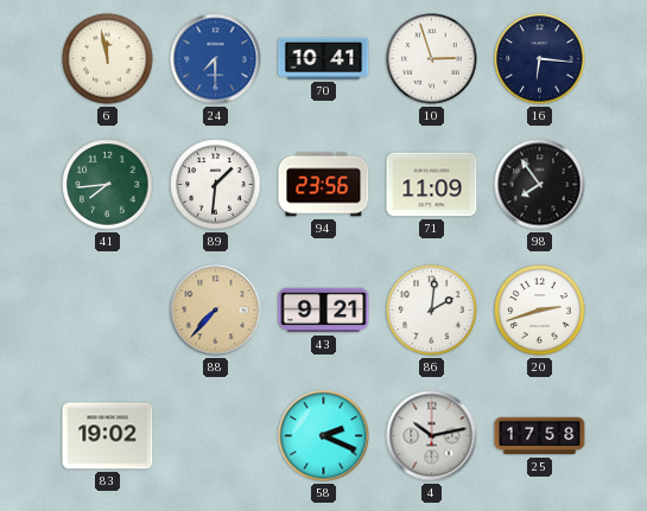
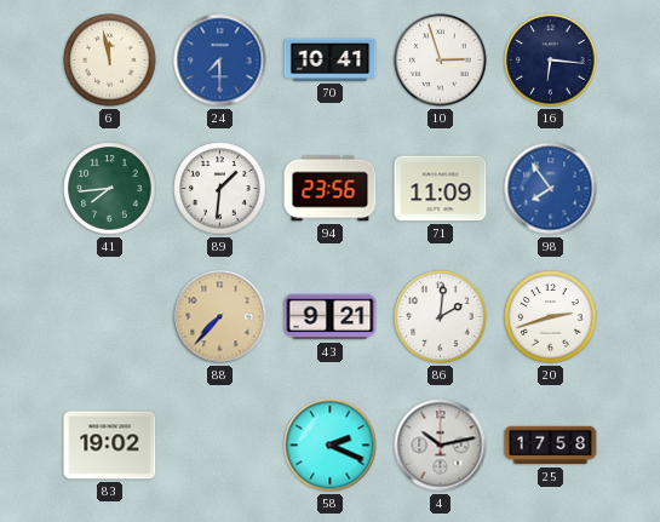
98 dial: black -> blue
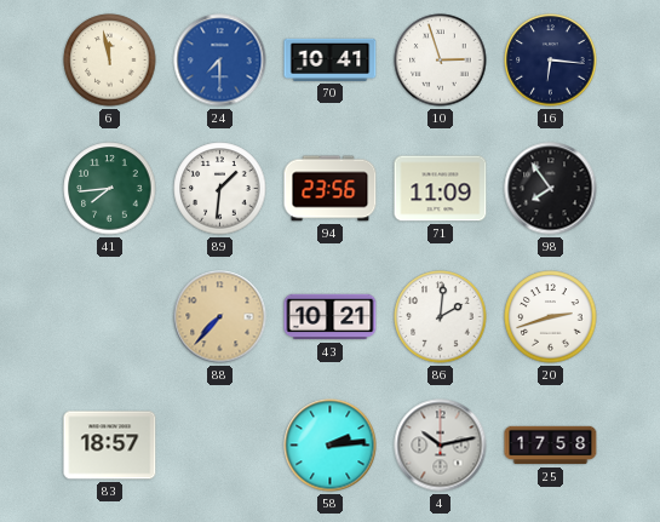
98 dial: blue -> black
43: 9:21 -> 10:21
83: 19:02 -> 18:57
58: 2:19 -> 2:14
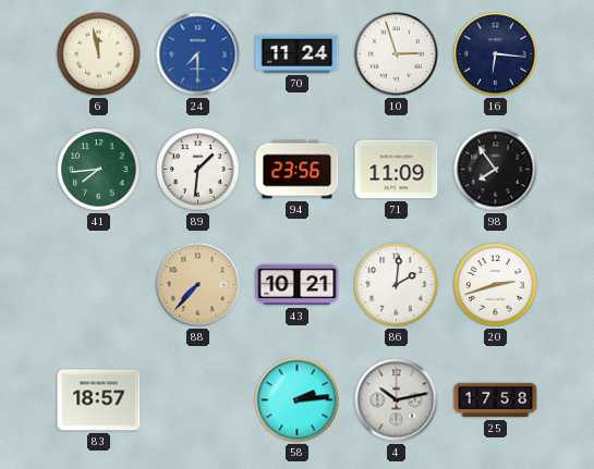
70: 10:41 -> 11:24
